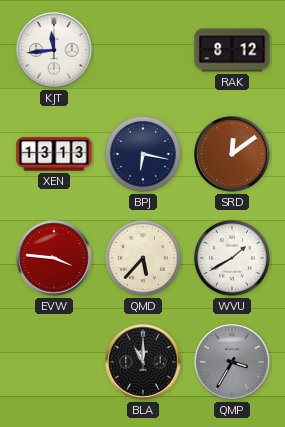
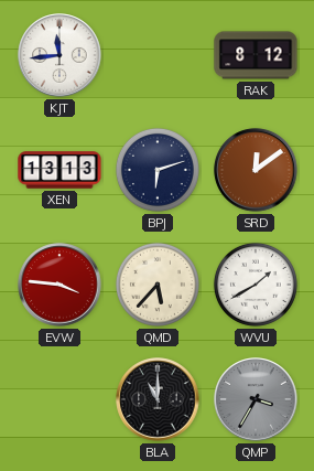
BPJ: 6:17 -> 6:12
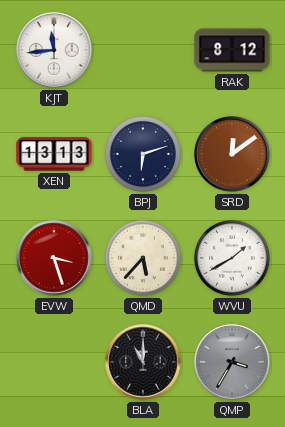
EVW: 3:46 -> 3:27
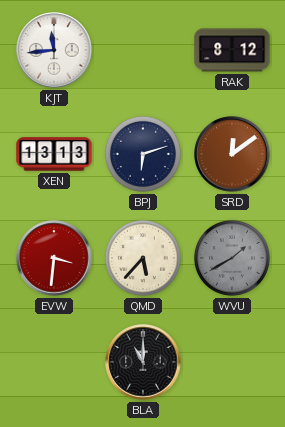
EVW: 3:27 -> 3:31
WVU dial: white -> grey
QMP: 3:35 -> none
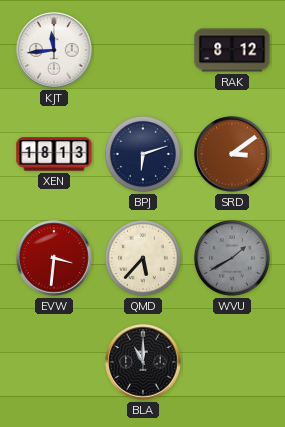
XEN: 13:13 -> 18:13
SRD: 12:09 -> 3:09
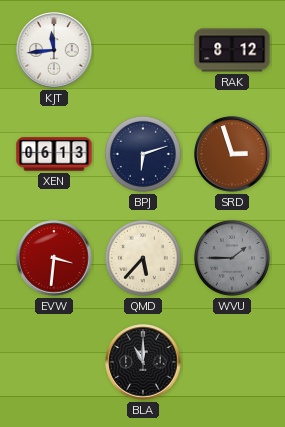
XEN: 18:13 -> 06:13
SRD: 3:09 -> 2:57
WVU: 1:40 -> 1:45
